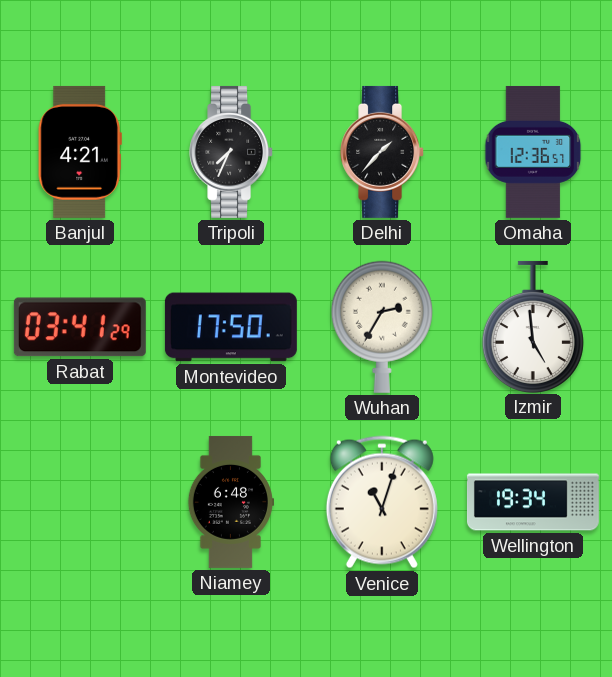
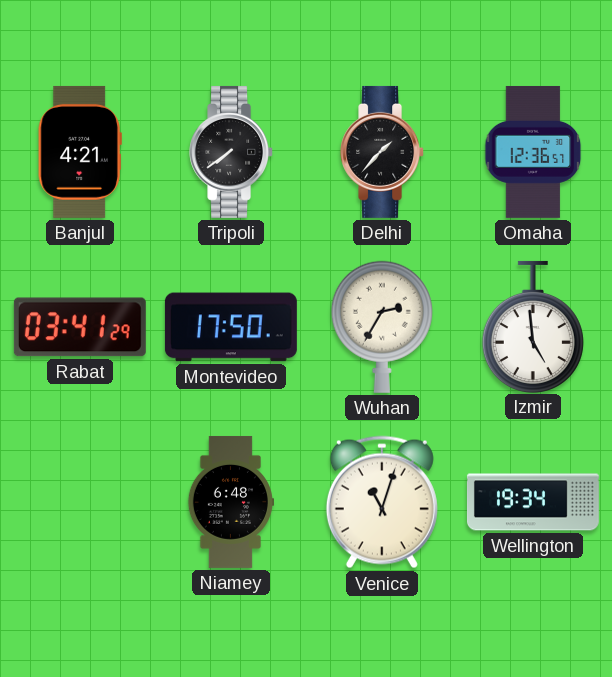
Tripoli: 7:34 -> 7:39
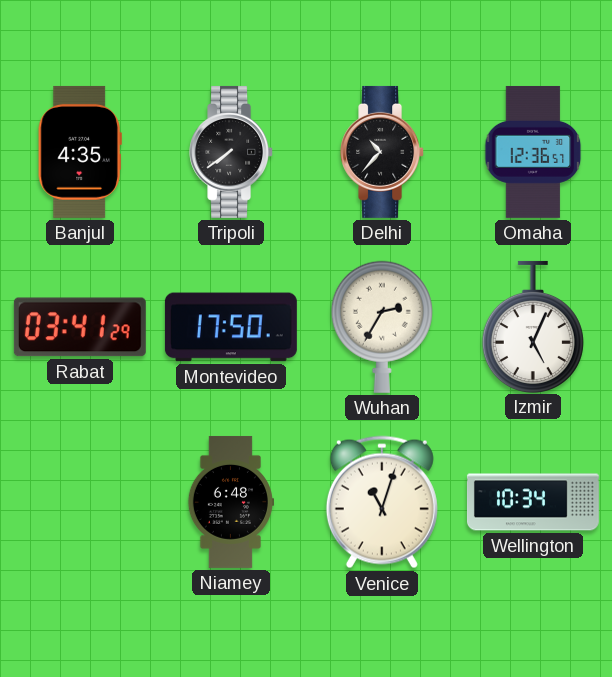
Banjul: 4:21 -> 4:35
Delhi: 1:37 -> 10:37
Izmir: 4:59 -> 5:04
Wellington: 19:34 -> 10:34
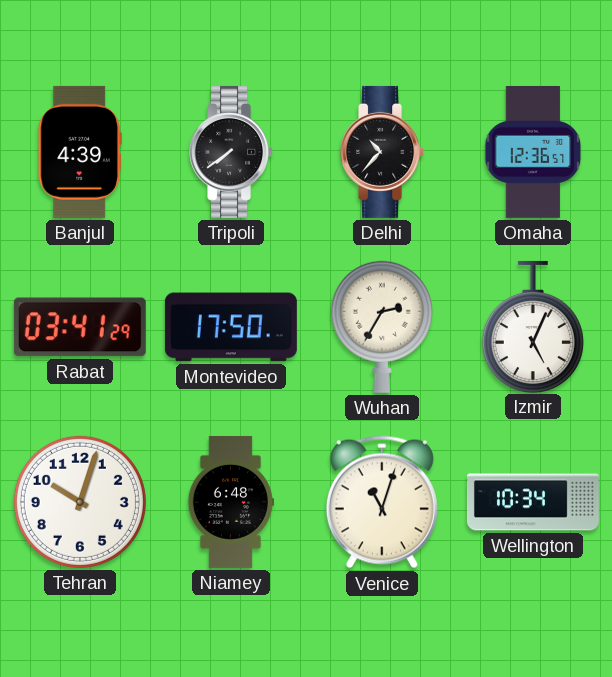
Banjul: 4:35 -> 4:39
Tehran: none -> 10:03
